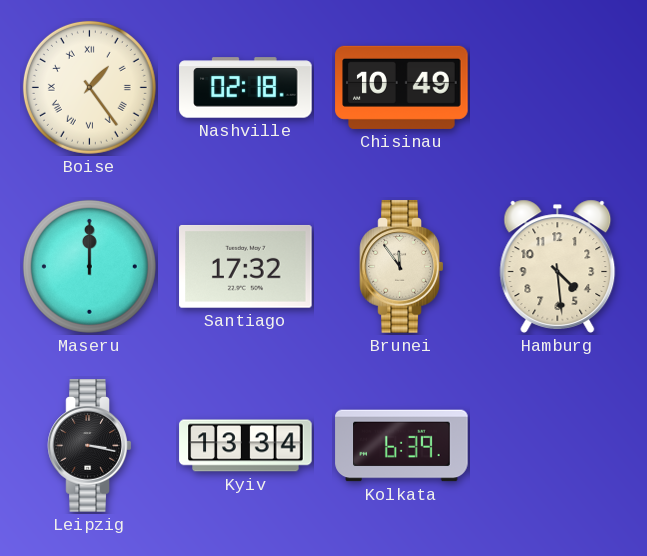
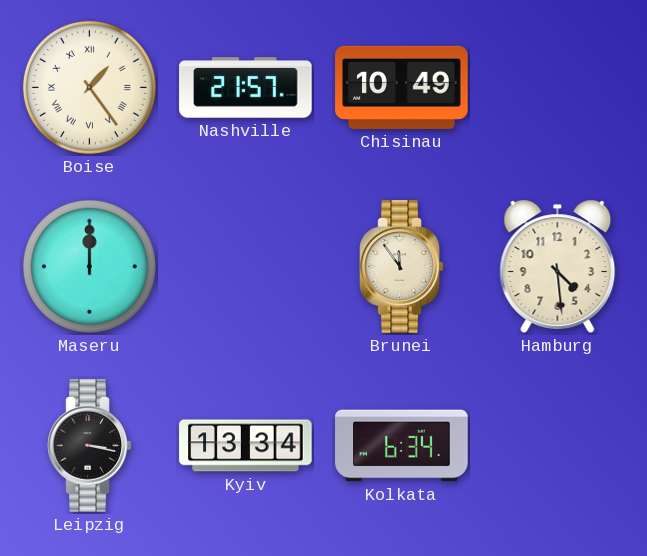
Nashville: 02:18 -> 21:57
Santiago: 17:32 -> none
Kolkata: 6:39 -> 6:34
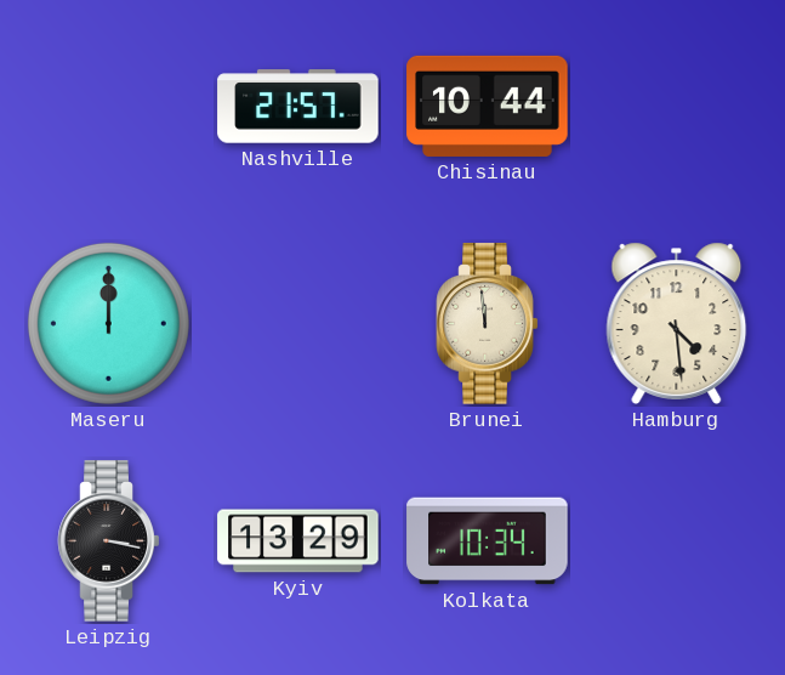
Boise: 1:24 -> none
Chisinau: 10:49 -> 10:44
Brunei: 11:54 -> 11:59
Kyiv: 13:34 -> 13:29
Kolkata: 6:34 -> 10:34
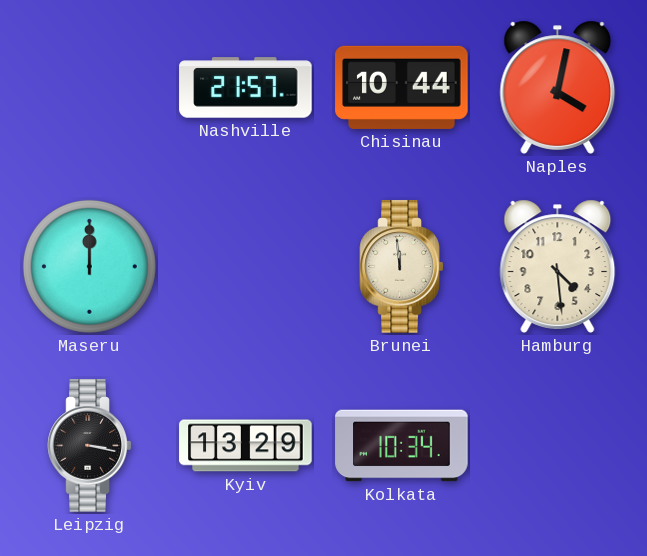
Naples: none -> 4:02
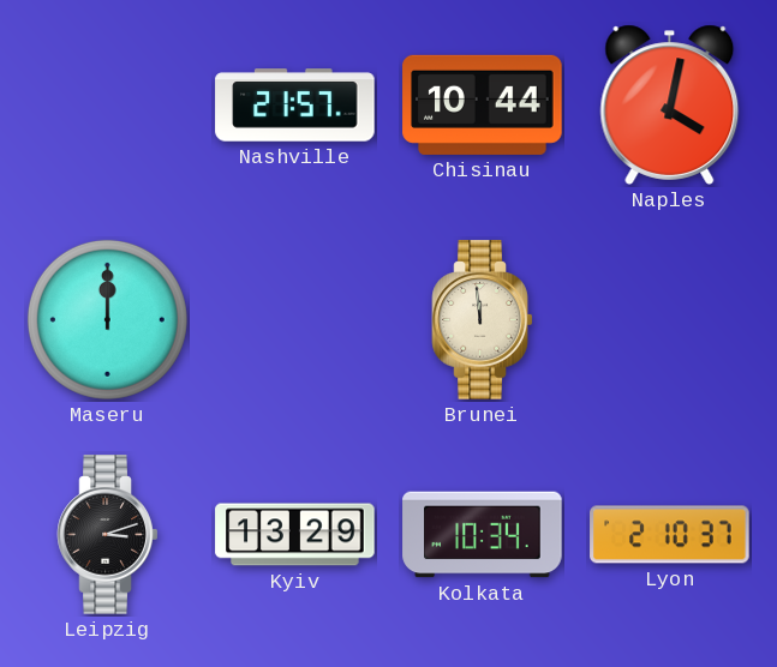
Hamburg: 4:29 -> none
Leipzig: 3:17 -> 3:12
Lyon: none -> 2:10
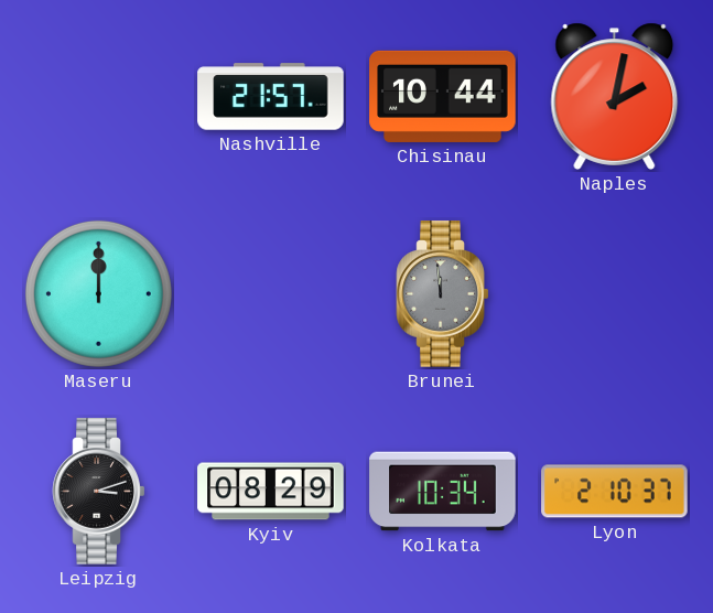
Naples: 4:02 -> 2:02
Brunei dial: cream -> grey
Kyiv: 13:29 -> 08:29
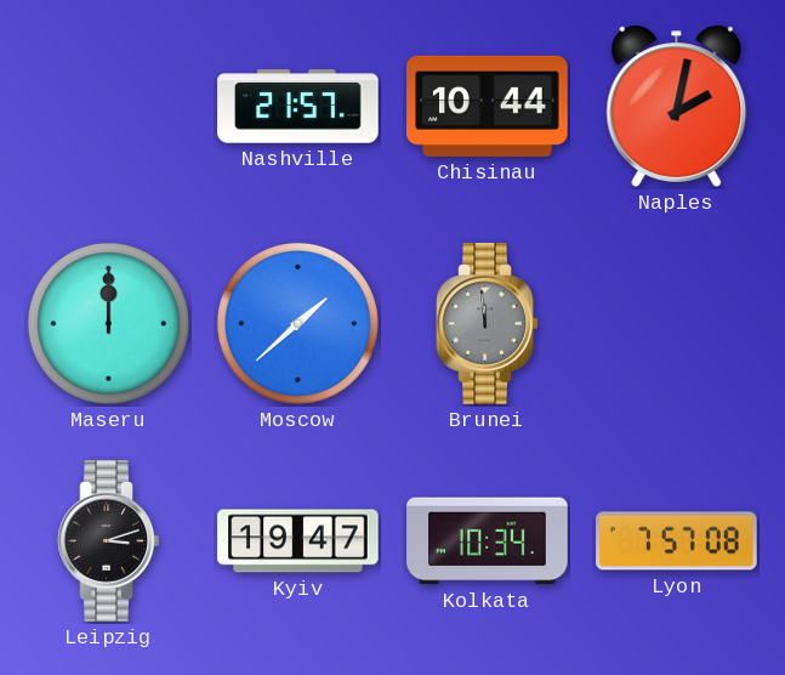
Moscow: none -> 1:38
Kyiv: 08:29 -> 19:47
Lyon: 2:10 -> 7:57
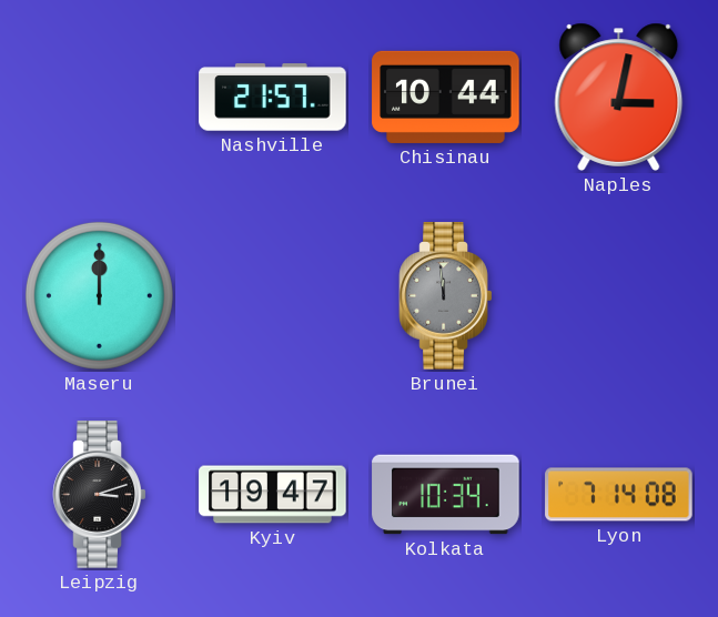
Naples: 2:02 -> 3:02
Moscow: 1:38 -> none
Lyon: 7:57 -> 7:14
